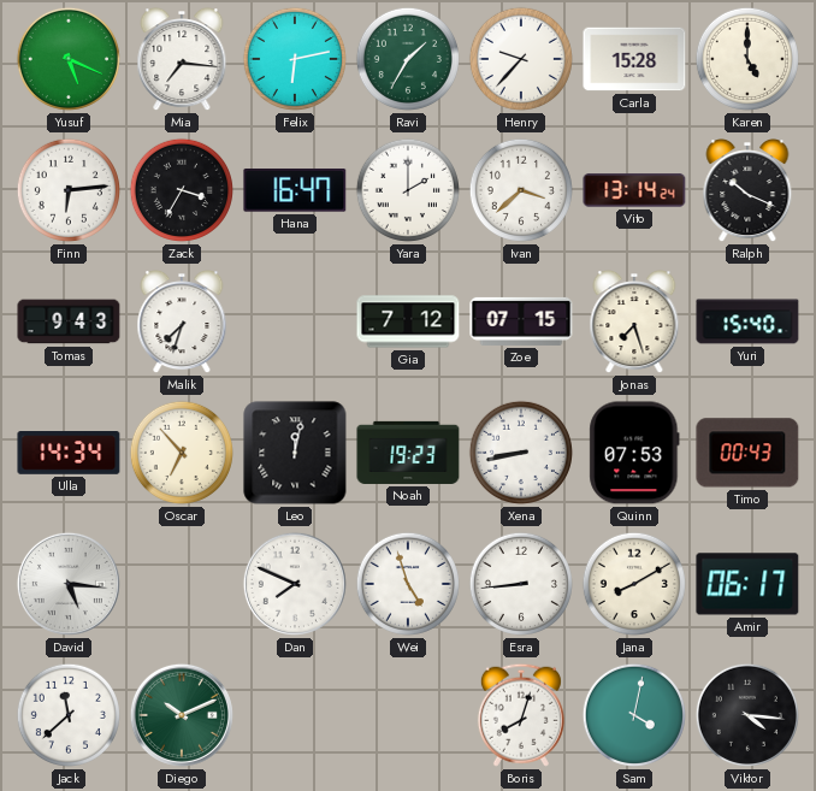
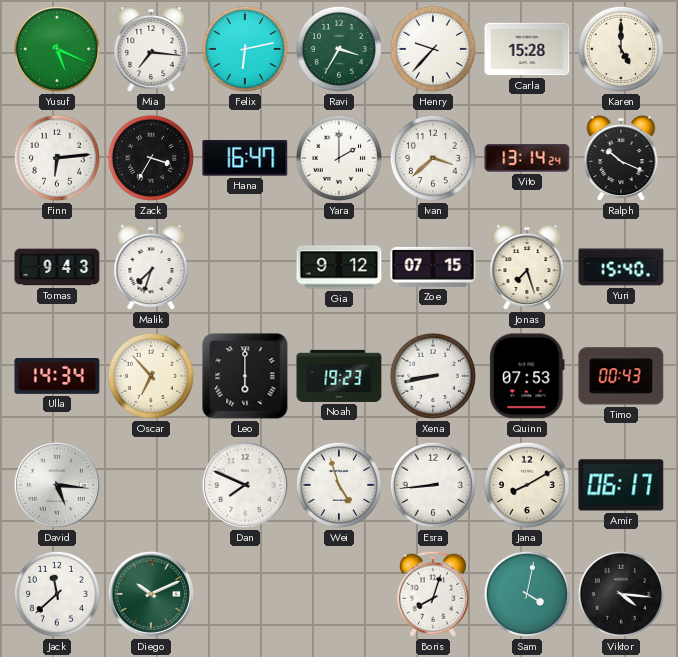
Ravi: 1:35 -> 3:35
Gia: 7:12 -> 9:12
Leo: 12:02 -> 6:00
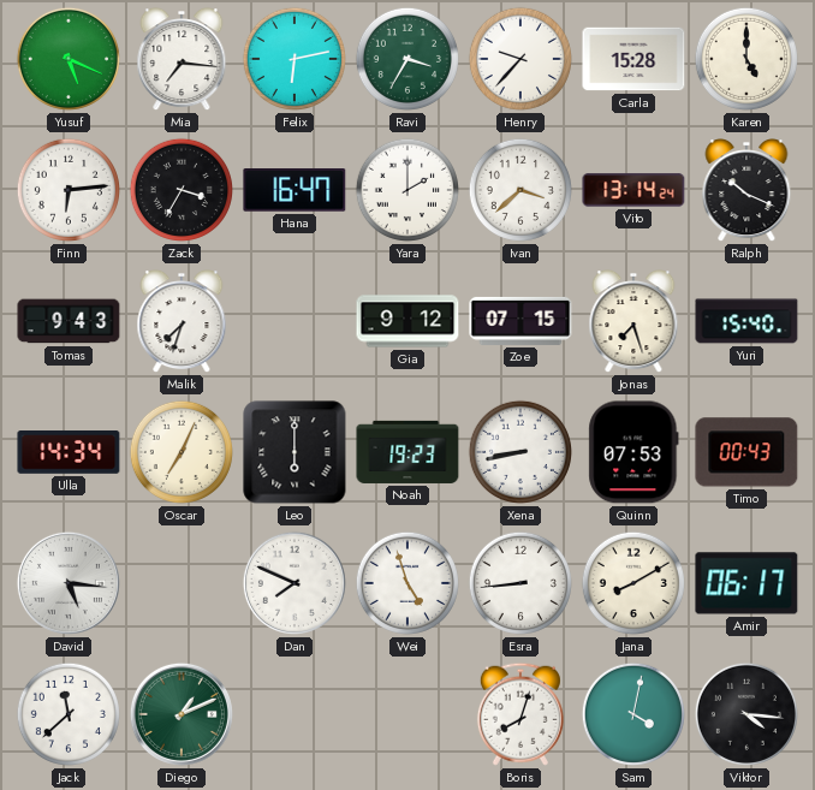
Oscar: 6:53 -> 7:04
Diego: 10:11 -> 1:11
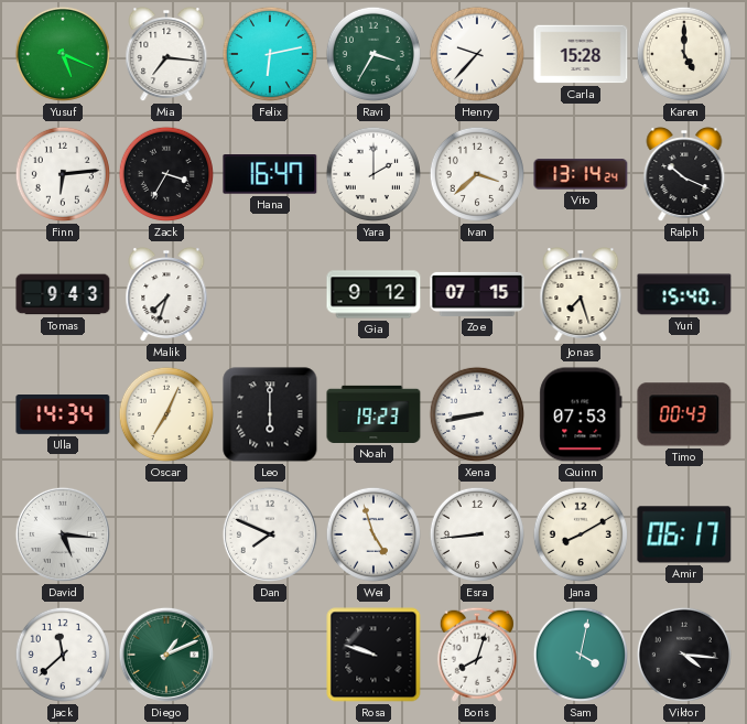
Rosa: none -> 9:48
